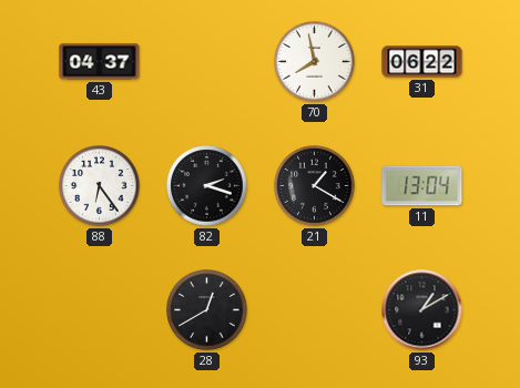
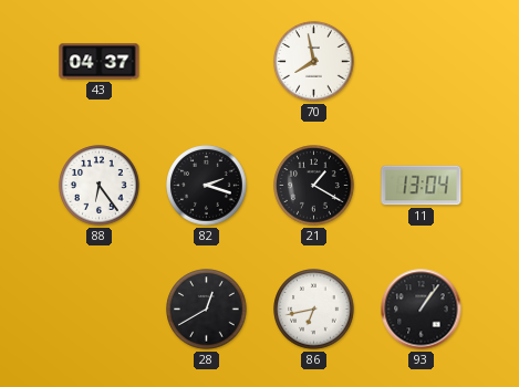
31: 06:22 -> none
86: none -> 6:43
93: 1:10 -> 1:06
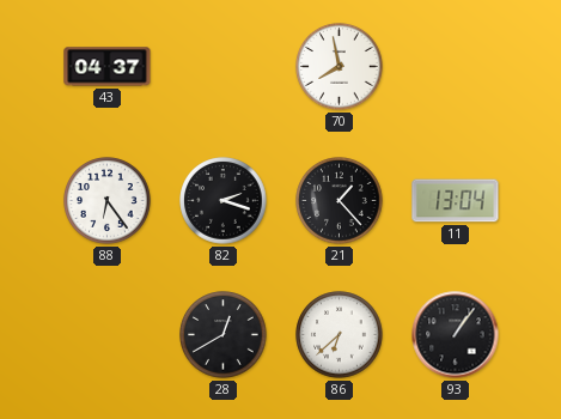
21: 1:20 -> 1:23
86: 6:43 -> 6:38
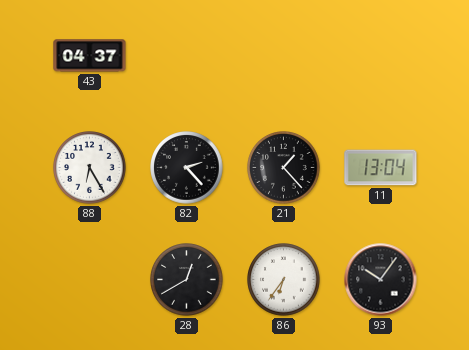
70: 7:58 -> none
88: 6:24 -> 6:25
82: 2:18 -> 2:23
86: 6:38 -> 6:36
93: 1:06 -> 10:06
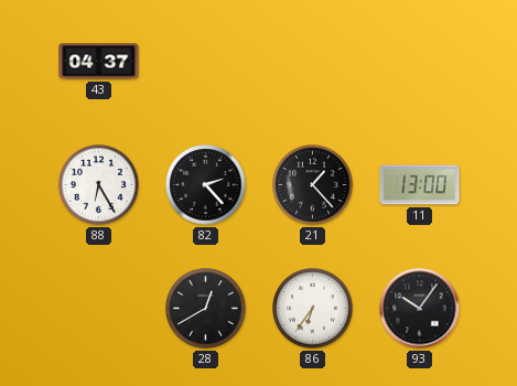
11: 13:04 -> 13:00
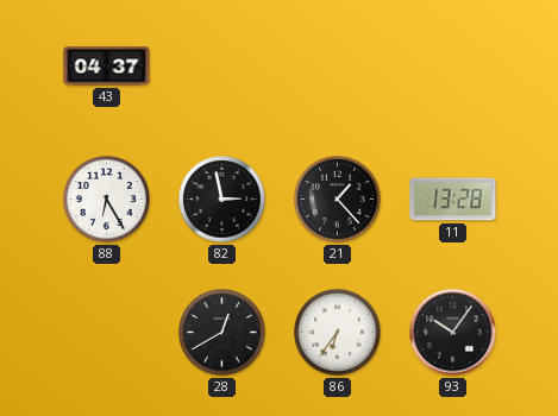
82: 2:23 -> 2:58
11: 13:00 -> 13:28
